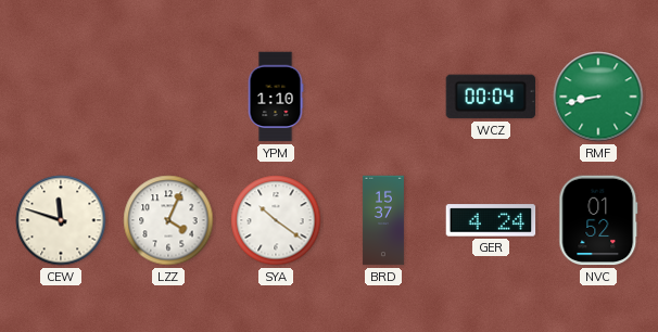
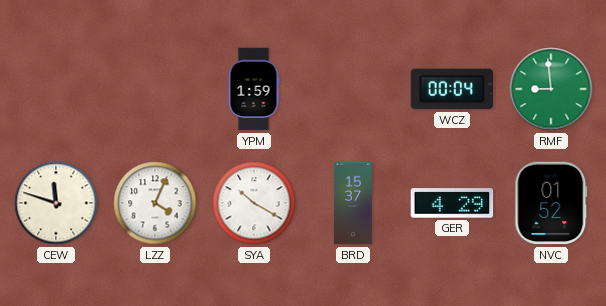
YPM: 1:10 -> 1:59
RMF: 8:43 -> 8:59
SYA: 10:21 -> 10:20
GER: 4:24 -> 4:29
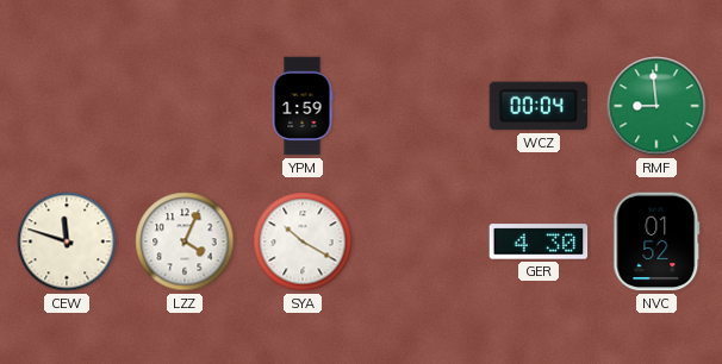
BRD: 15:37 -> none
GER: 4:29 -> 4:30
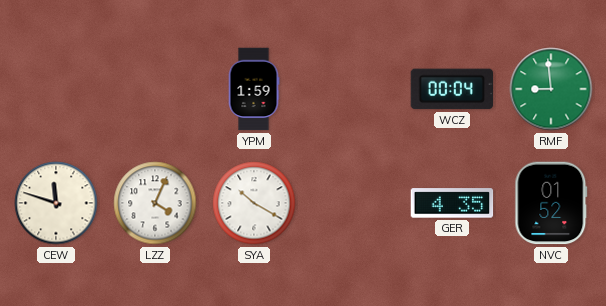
GER: 4:30 -> 4:35
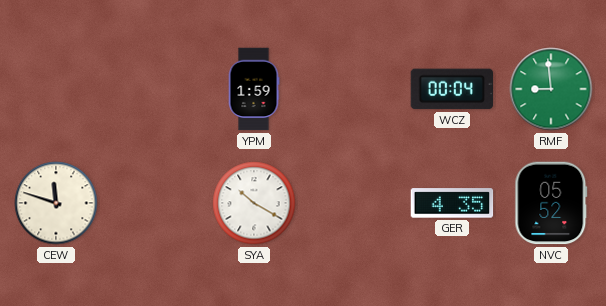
LZZ: 4:04 -> none
NVC: 01:52 -> 05:52
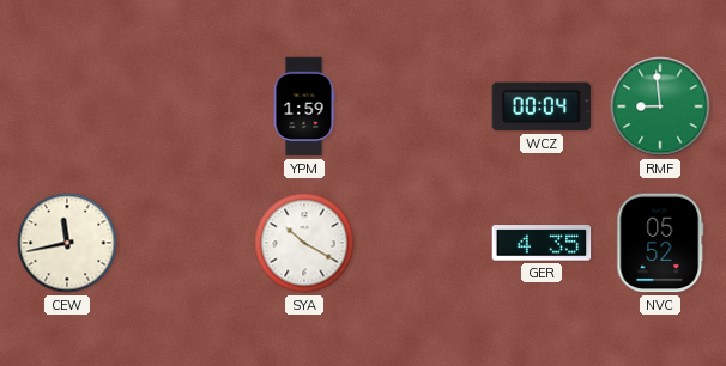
CEW: 11:48 -> 11:43
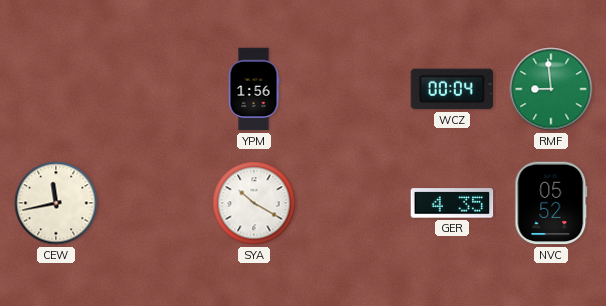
YPM: 1:59 -> 1:56
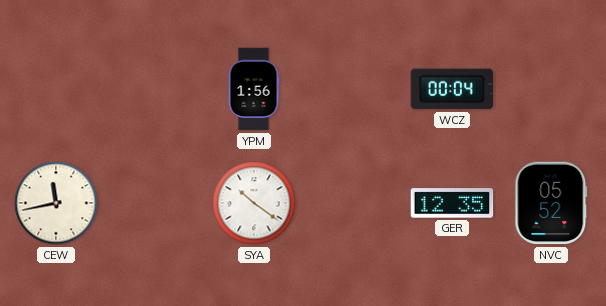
RMF: 8:59 -> none
SYA: 10:20 -> 10:21
GER: 4:35 -> 12:35
